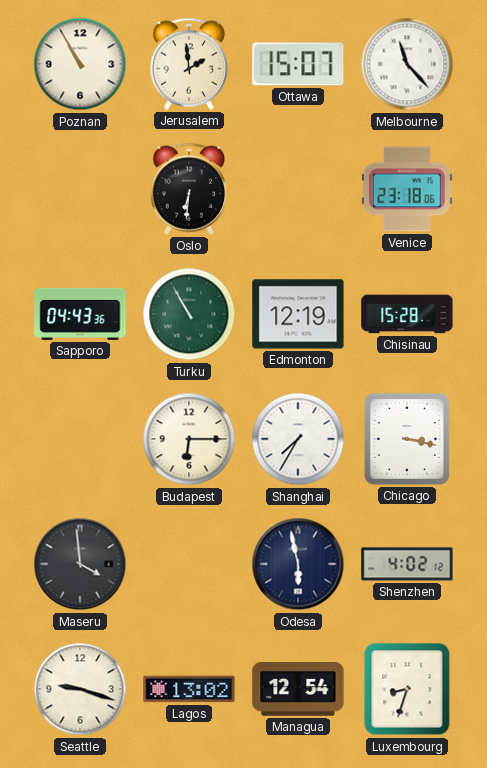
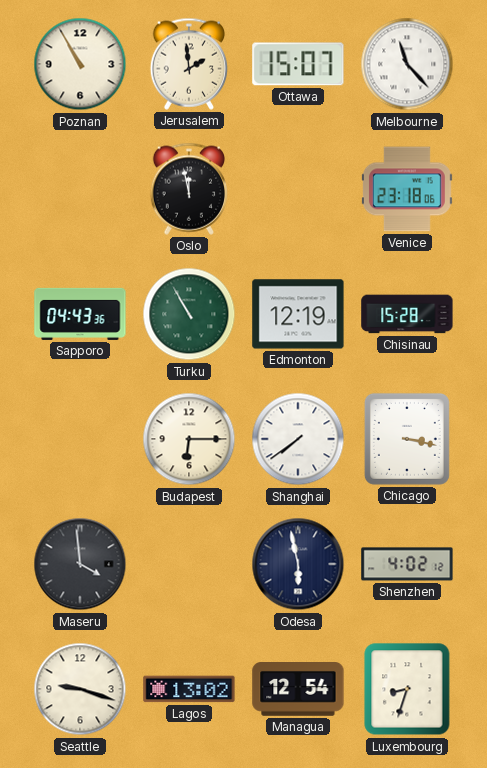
Oslo: 6:31 -> 11:58
Shanghai: 7:35 -> 7:39
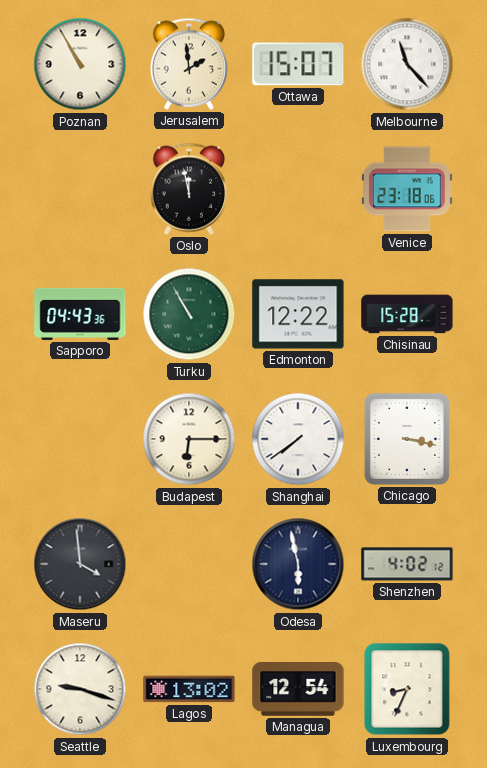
Edmonton: 12:19 -> 12:22
Luxembourg: 8:33 -> 8:34
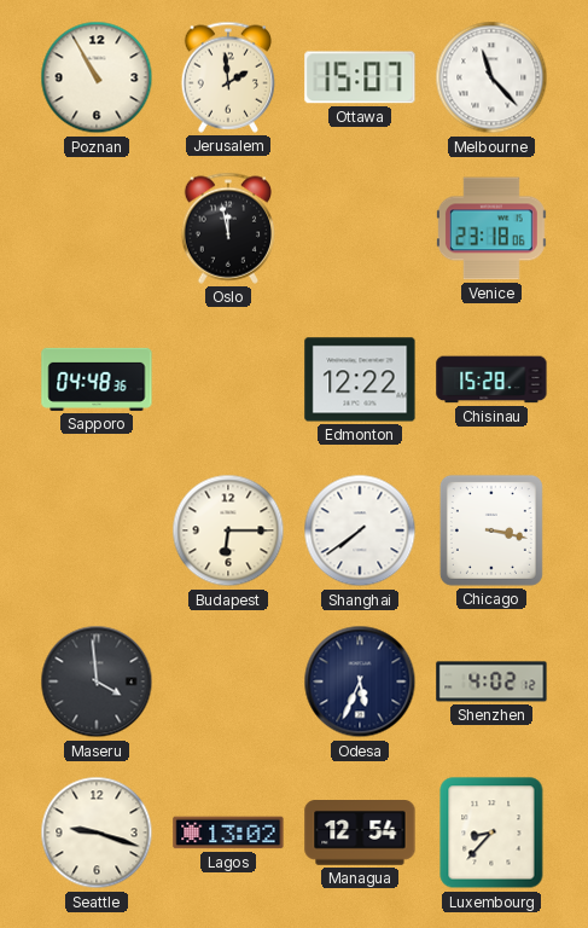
Sapporo: 04:43 -> 04:48
Turku: 10:55 -> none
Odesa: 5:58 -> 5:34
Luxembourg: 8:34 -> 8:37
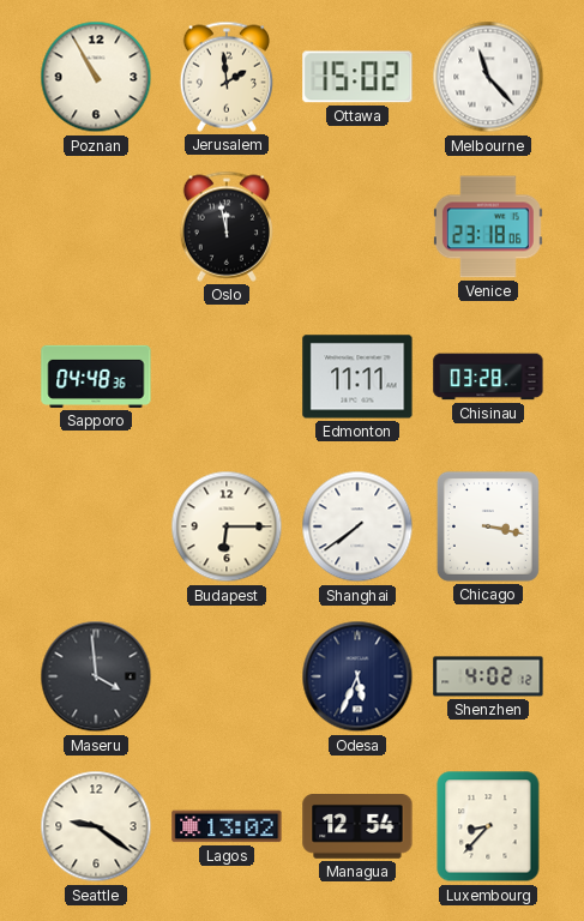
Ottawa: 15:07 -> 15:02
Edmonton: 12:22 -> 11:11
Chisinau: 15:28 -> 03:28
Seattle: 9:18 -> 9:21
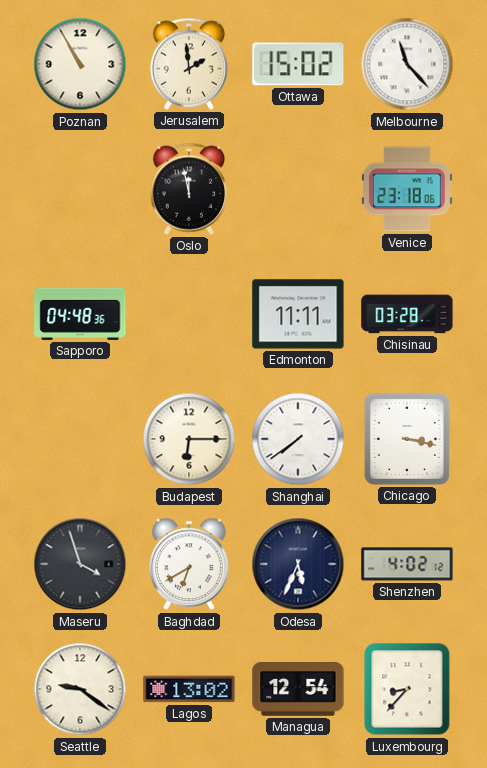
Maseru: 3:59 -> 3:57
Baghdad: none -> 6:40
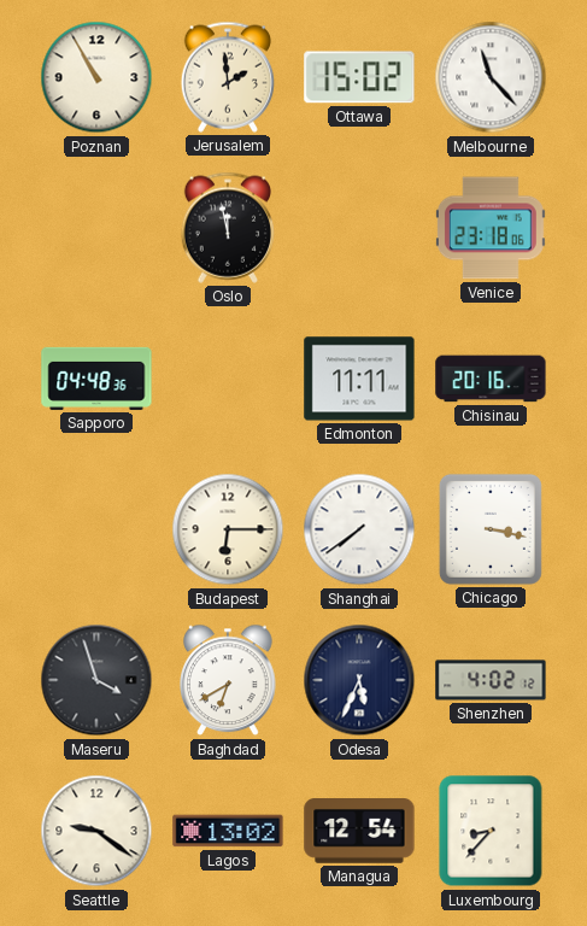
Chisinau: 03:28 -> 20:16
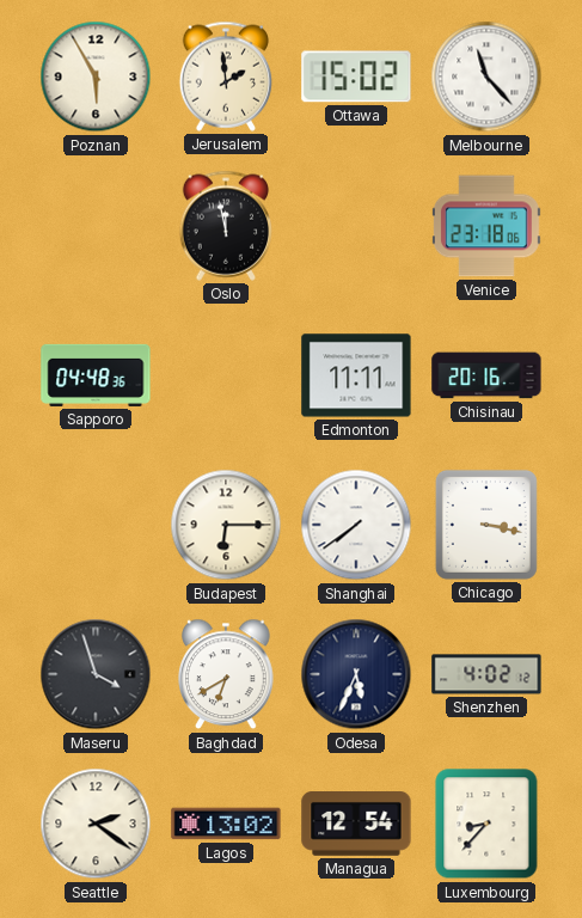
Poznan: 10:55 -> 5:55
Seattle: 9:21 -> 2:21
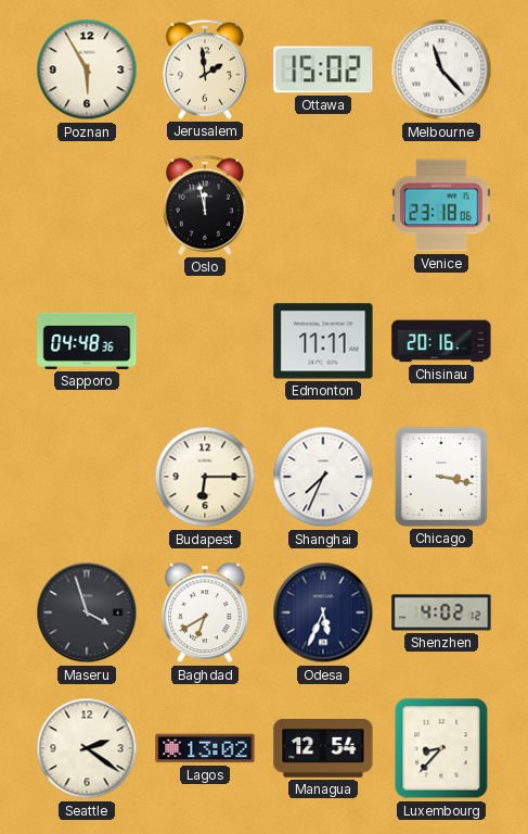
Shanghai: 7:39 -> 7:34
